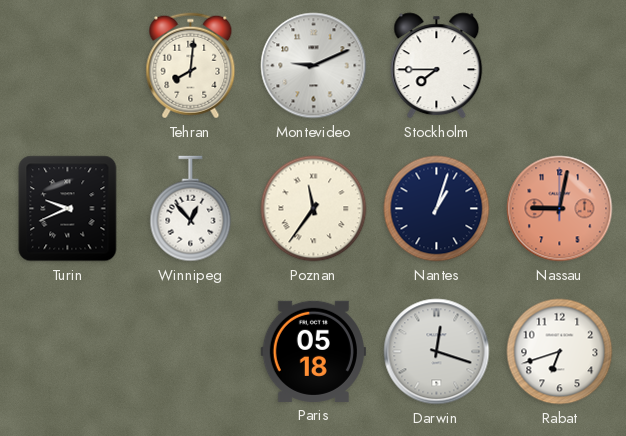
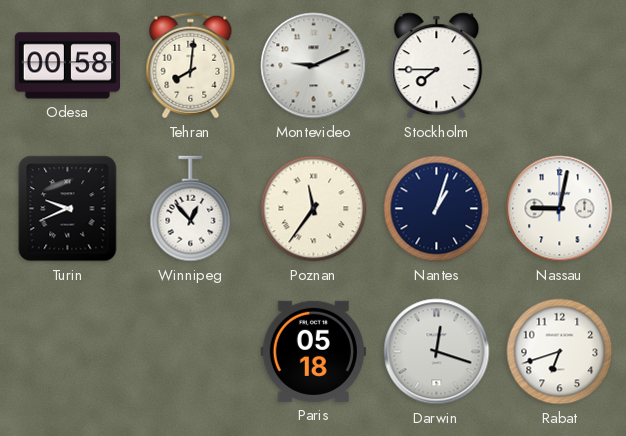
Odesa: none -> 00:58
Nassau dial: salmon -> white
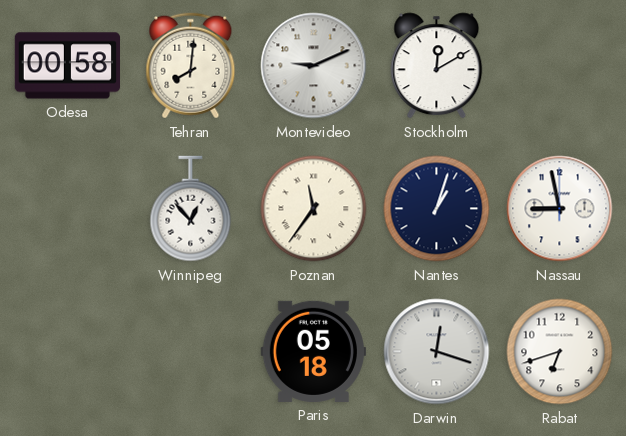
Stockholm: 7:45 -> 12:10
Turin: 9:41 -> none
Nassau: 9:02 -> 8:58
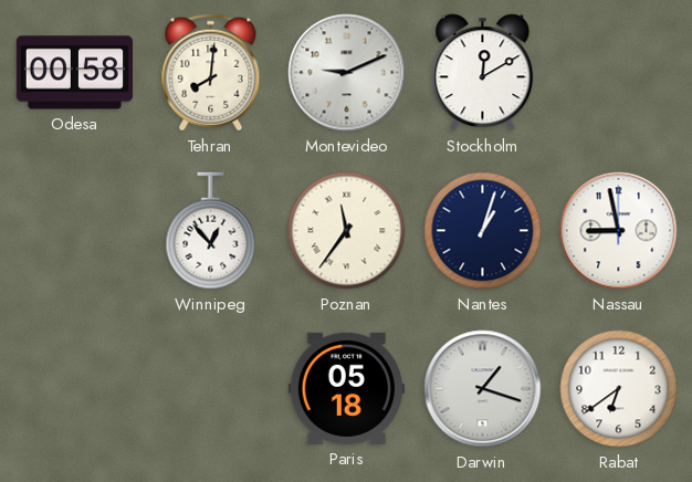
Darwin: 12:18 -> 1:18
Rabat: 6:42 -> 6:39
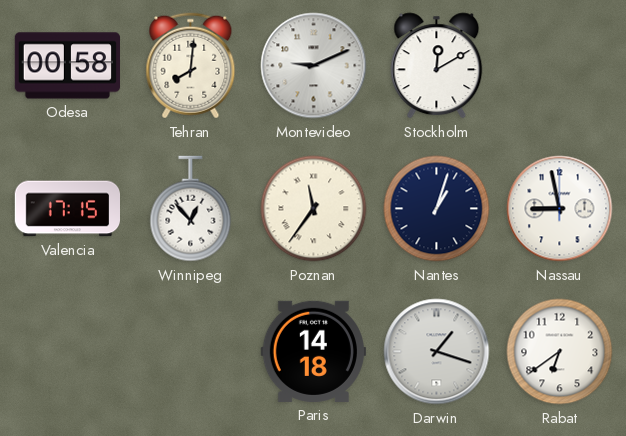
Valencia: none -> 17:15
Paris: 05:18 -> 14:18
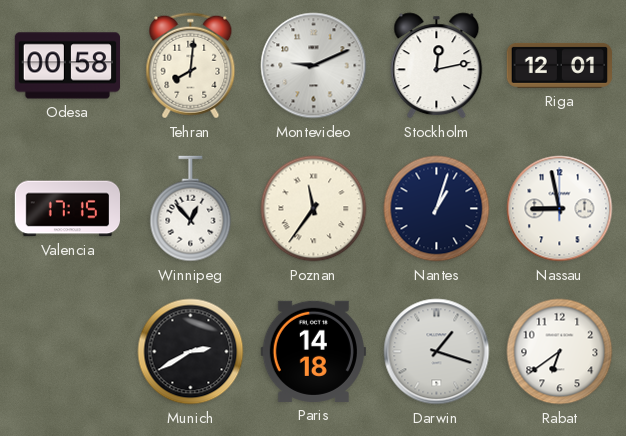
Stockholm: 12:10 -> 12:13
Riga: none -> 12:01
Munich: none -> 2:40
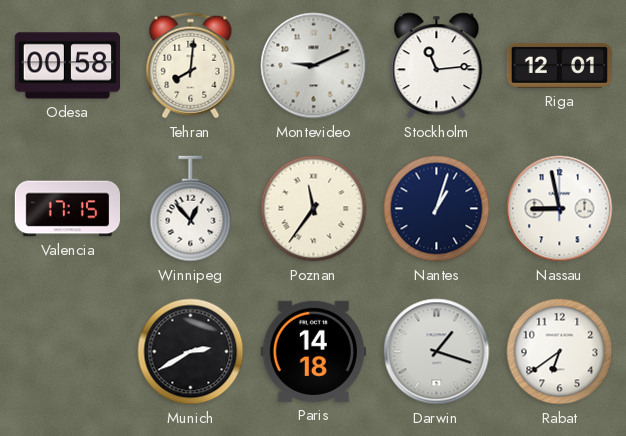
Stockholm: 12:13 -> 11:14
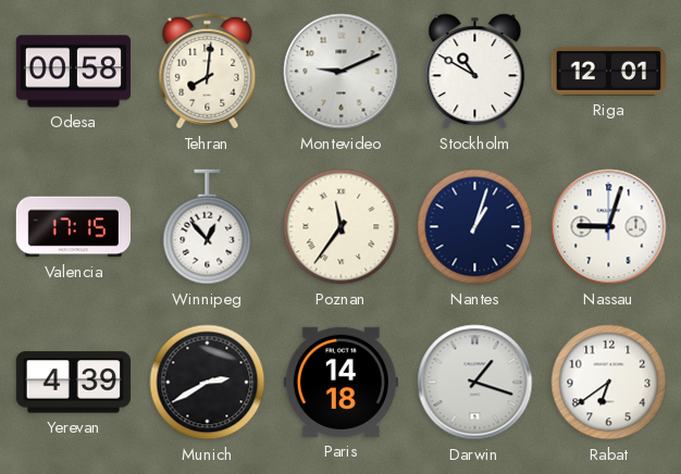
Stockholm: 11:14 -> 10:50
Nassau: 8:58 -> 9:03
Yerevan: none -> 4:39
